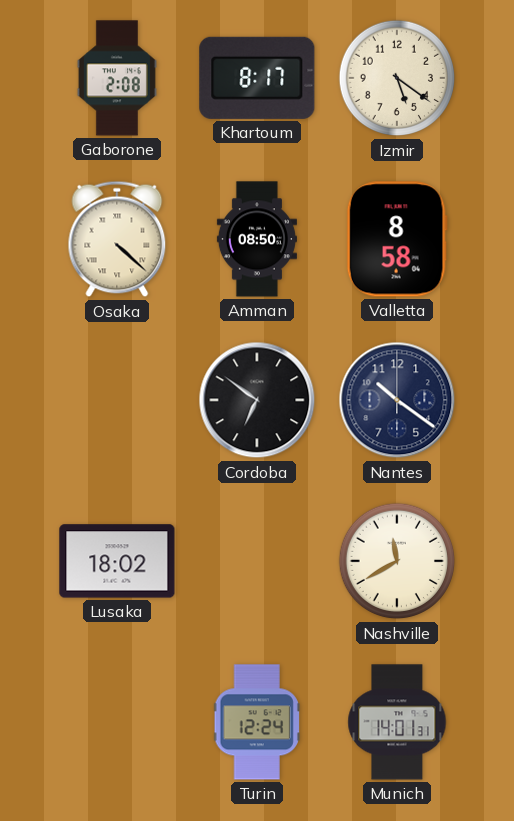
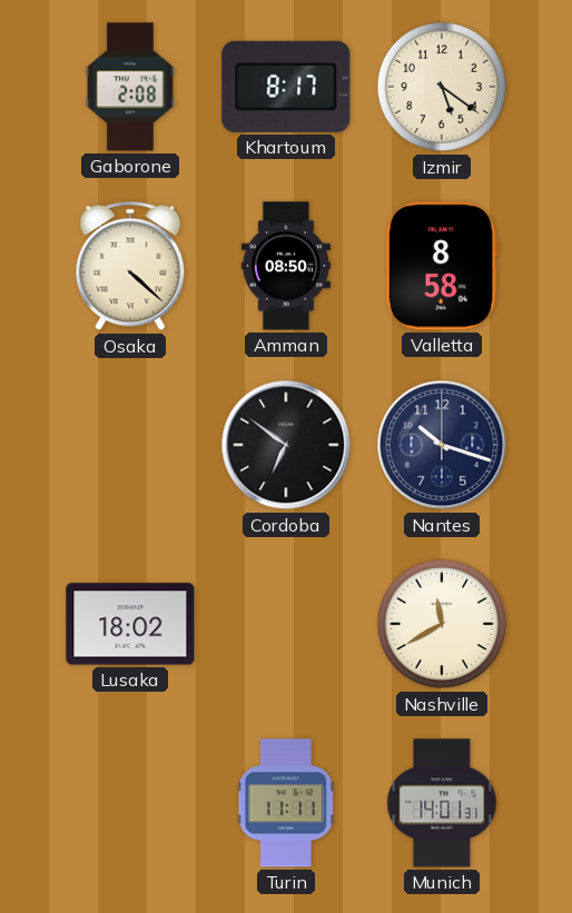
Nantes: 10:21 -> 10:18
Turin: 12:24 -> 11:11
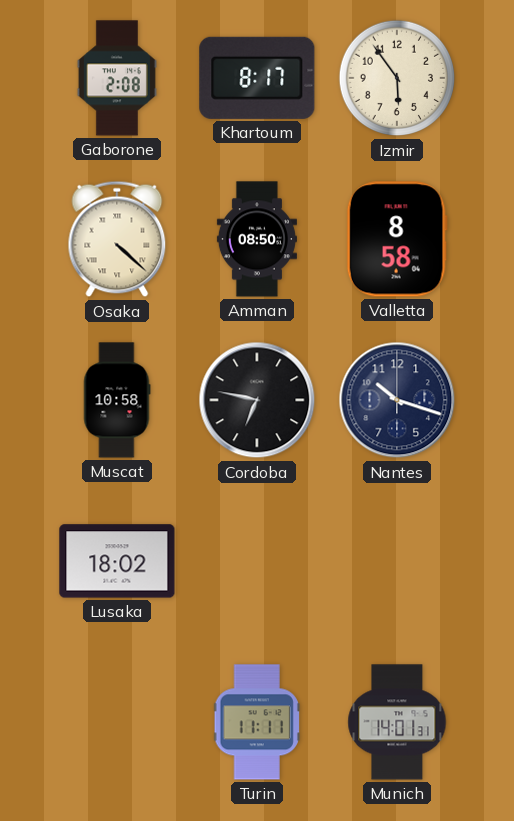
Izmir: 5:21 -> 5:54
Muscat: none -> 10:58
Cordoba: 6:51 -> 6:47
Nashville: 11:40 -> none
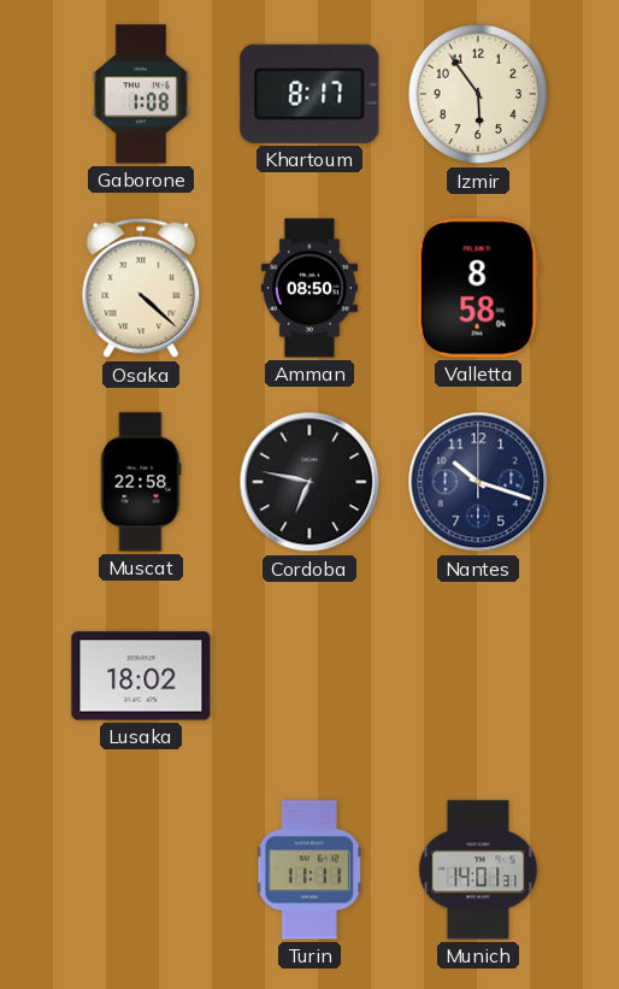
Gaborone: 2:08 -> 1:08
Muscat: 10:58 -> 22:58
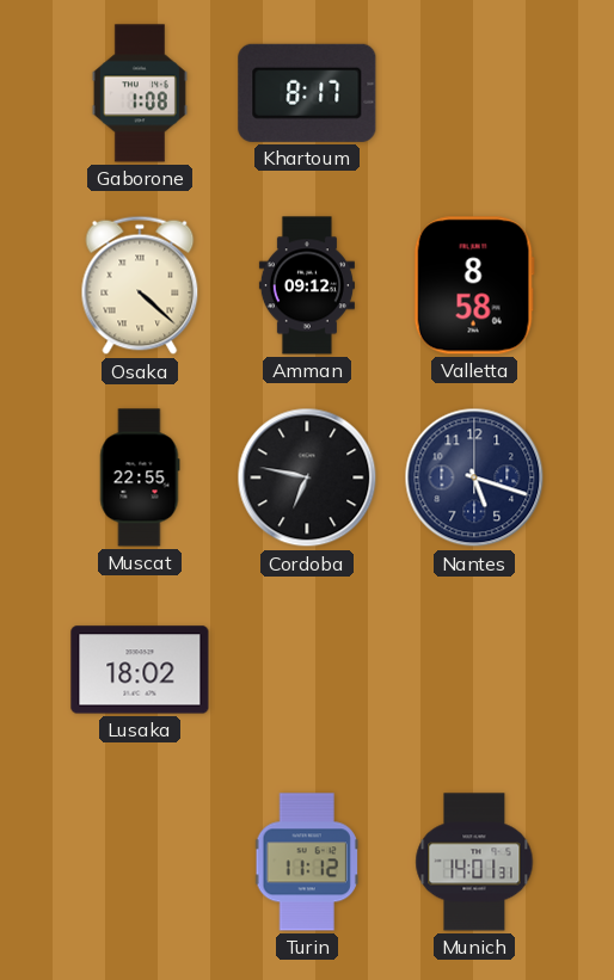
Izmir: 5:54 -> none
Amman: 08:50 -> 09:12
Muscat: 22:58 -> 22:55
Nantes: 10:18 -> 5:18
Turin: 11:11 -> 11:12
